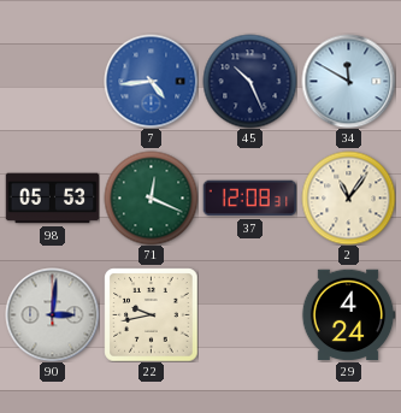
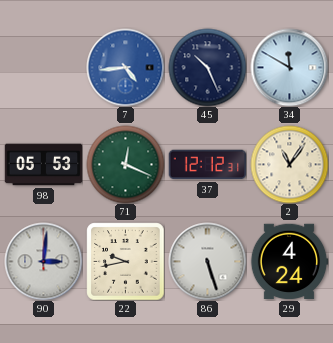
37: 12:08 -> 12:12
86: none -> 5:27
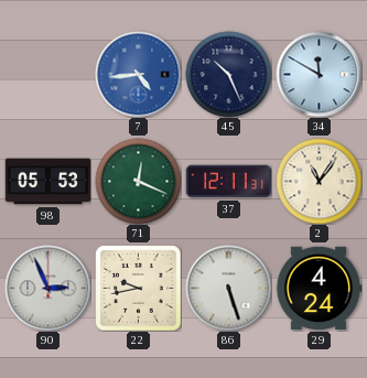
37: 12:12 -> 12:11
90: 3:01 -> 2:56
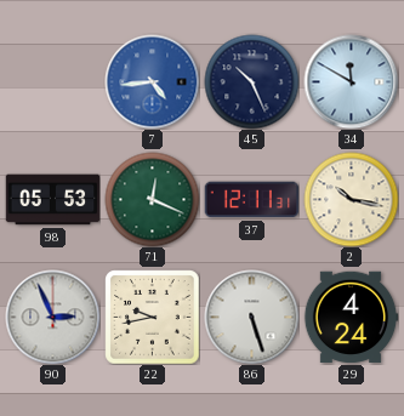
2: 11:06 -> 10:17
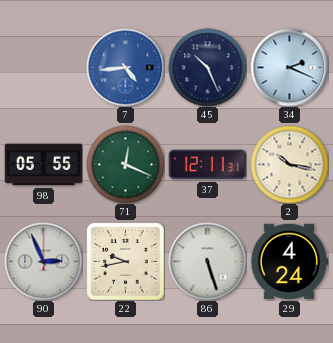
34: 11:50 -> 2:19
98: 05:53 -> 05:55
